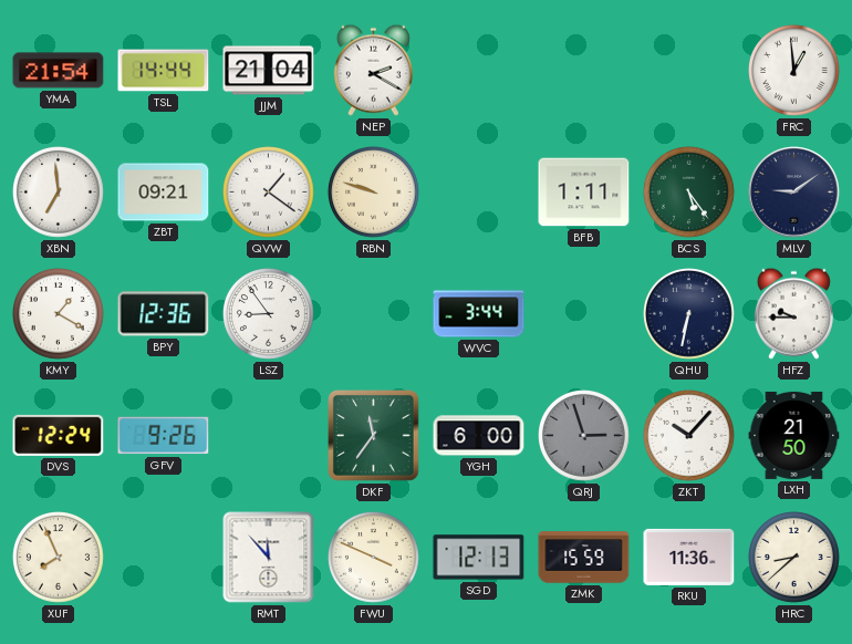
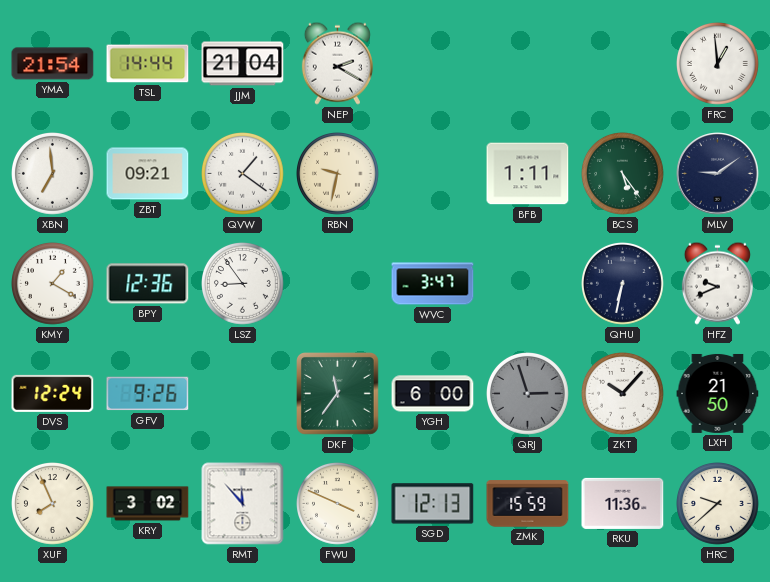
RBN: 9:48 -> 9:32
WVC: 3:44 -> 3:47
HFZ: 9:45 -> 9:41
KRY: none -> 3:02
HRC: 8:38 -> 9:38
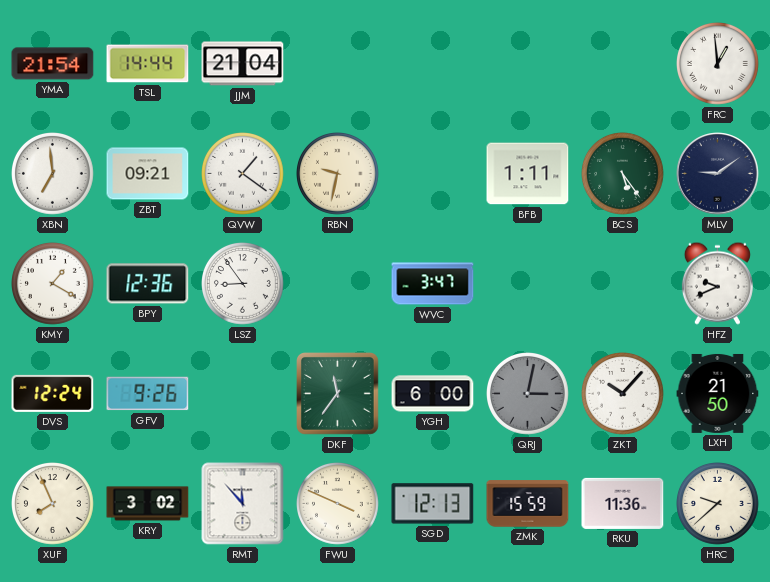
NEP: 2:20 -> none
QHU: 6:32 -> none
QRJ: 2:57 -> 3:02
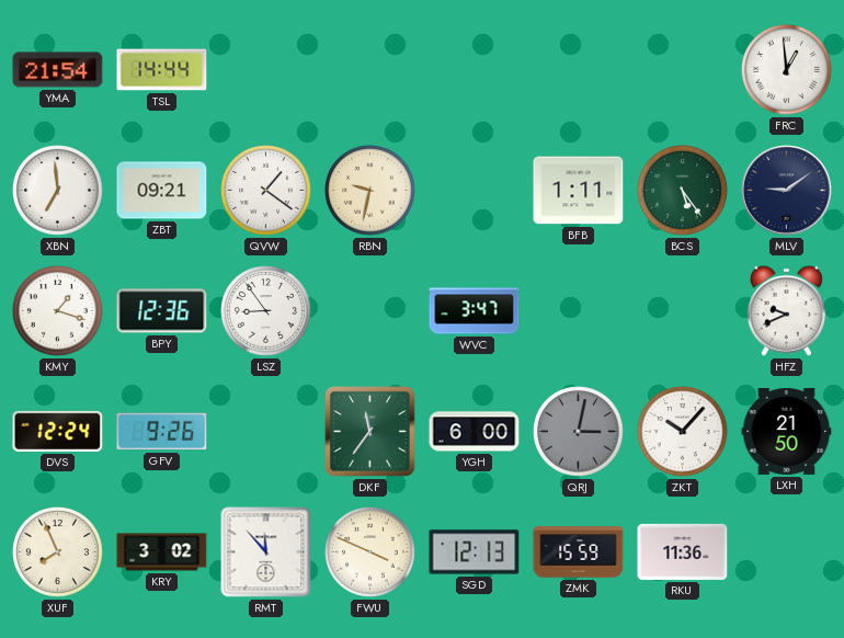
JJM: 21:04 -> none
KMY: 1:20 -> 1:18
HRC: 9:38 -> none
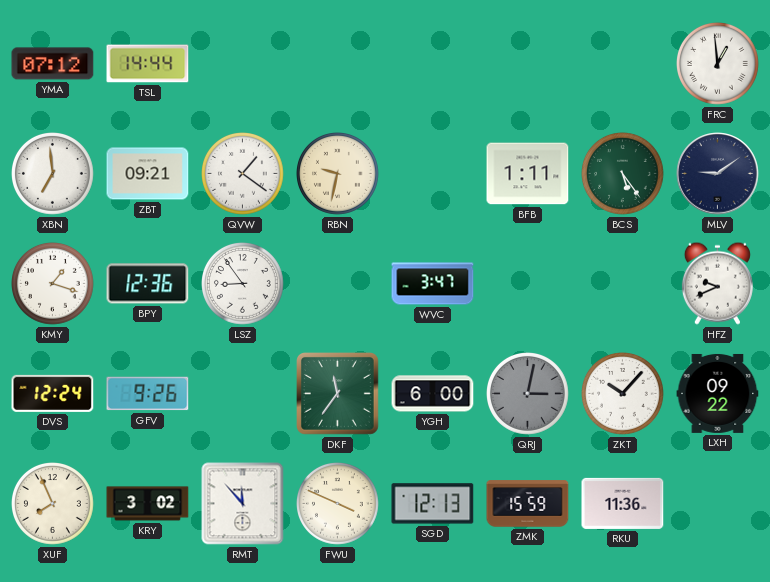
YMA: 21:54 -> 07:12
LXH: 21:50 -> 09:22
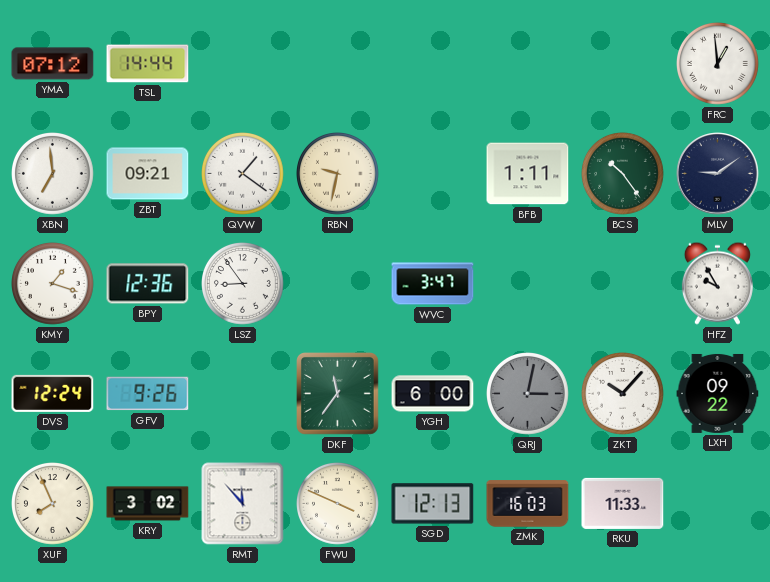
BCS: 5:24 -> 10:24
HFZ: 9:41 -> 9:55
ZMK: 15:59 -> 16:03
RKU: 11:36 -> 11:33
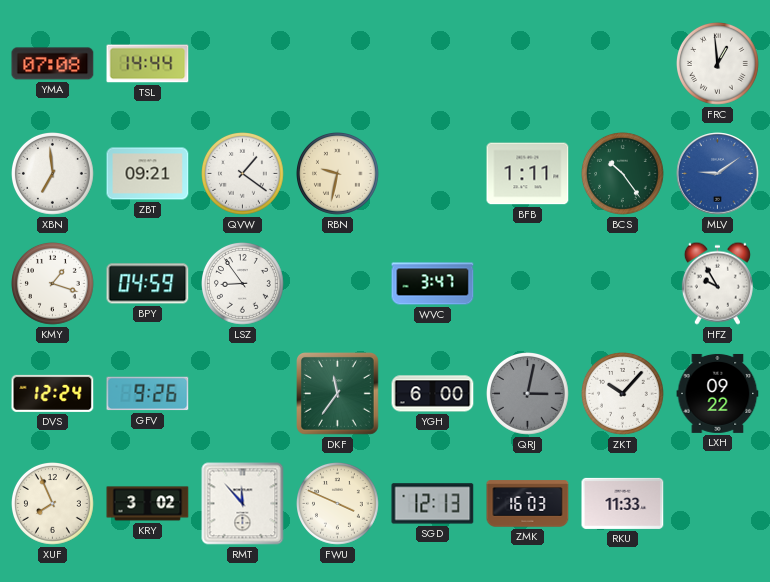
YMA: 07:12 -> 07:08
MLV dial: navy -> blue
BPY: 12:36 -> 04:59
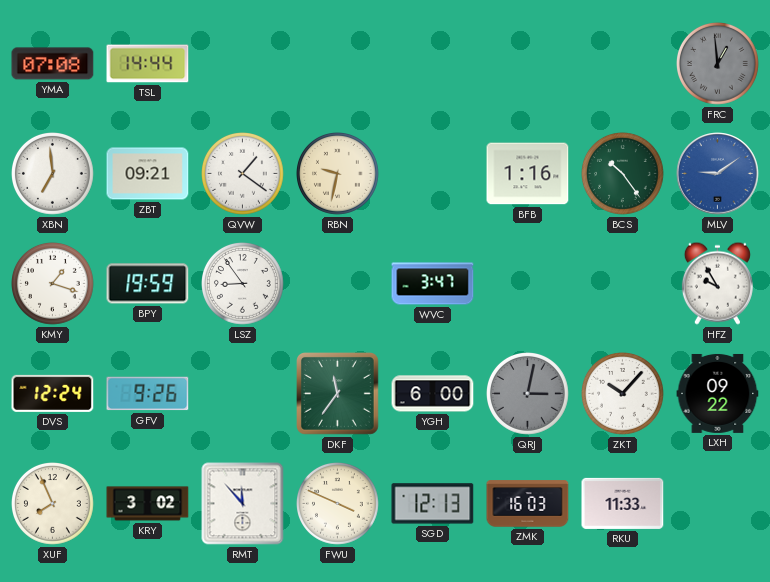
FRC dial: white -> grey
BFB: 1:11 -> 1:16
BPY: 04:59 -> 19:59
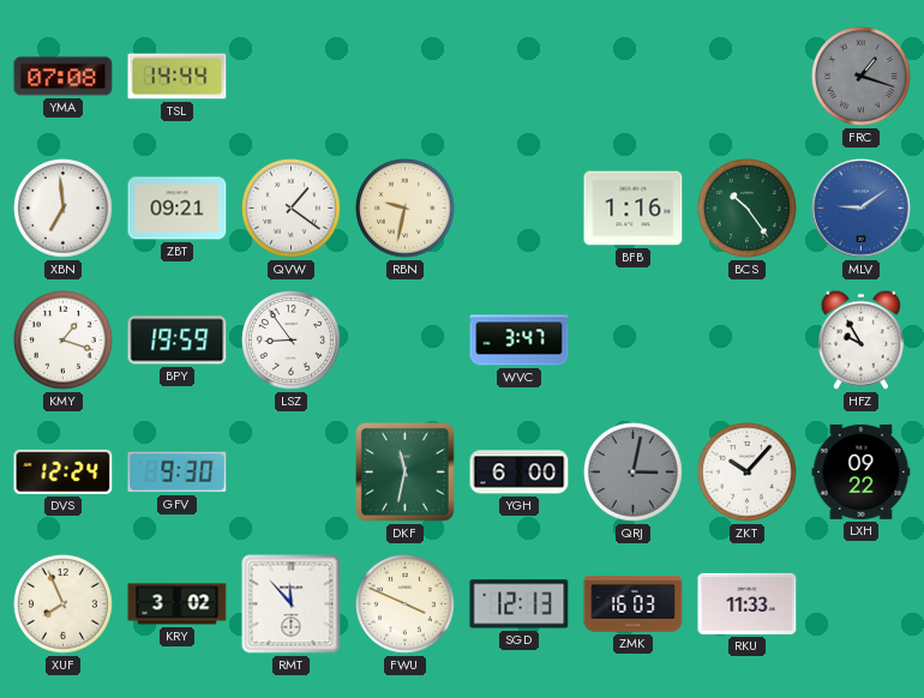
FRC: 12:59 -> 1:18
GFV: 9:26 -> 9:30
DKF: 11:36 -> 11:32
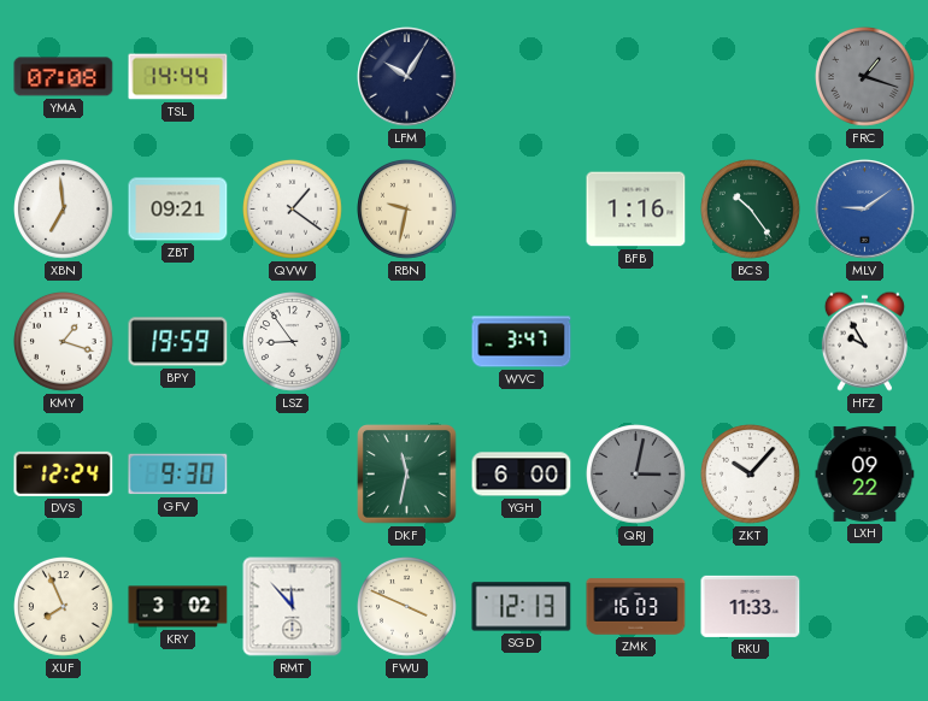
LFM: none -> 10:05
